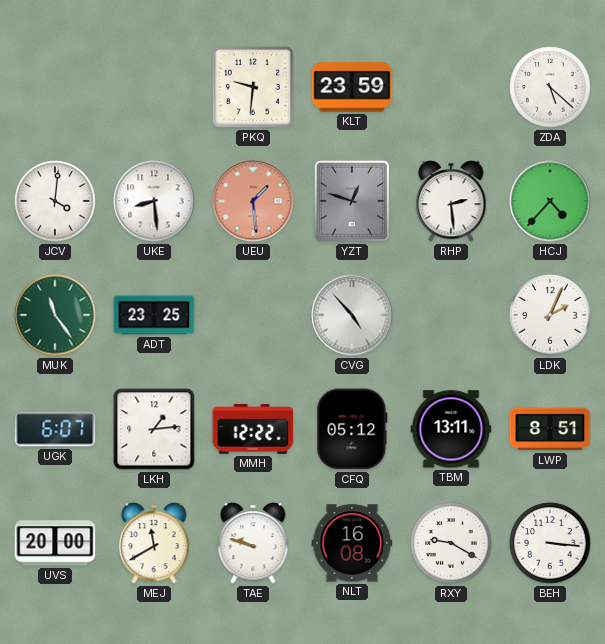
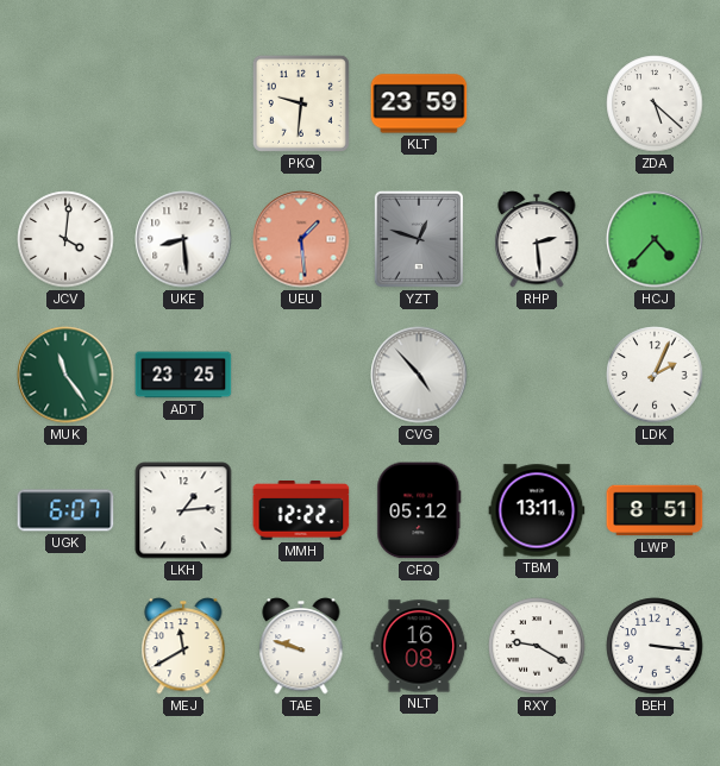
UVS: 20:00 -> none
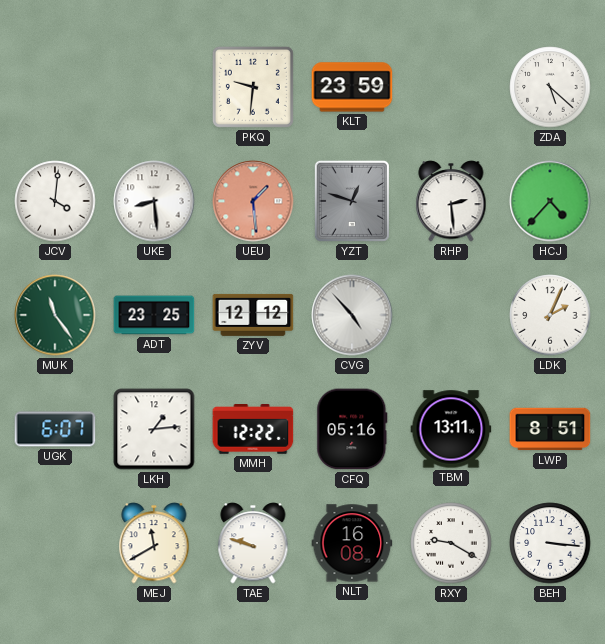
ZYV: none -> 12:12
CFQ: 05:12 -> 05:16
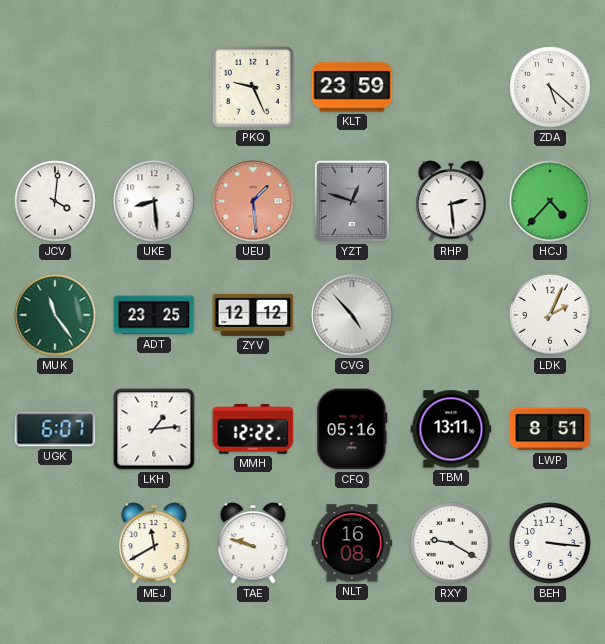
PKQ: 9:31 -> 9:26
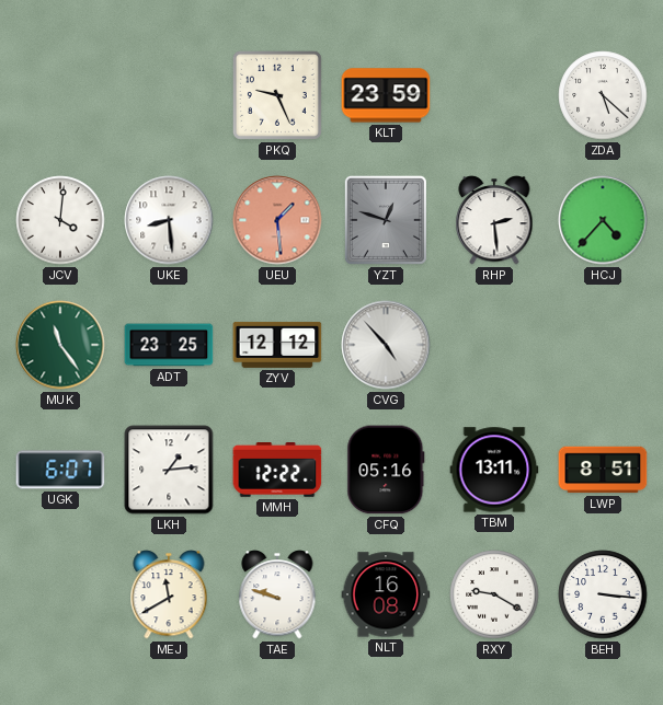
LDK: 2:04 -> none
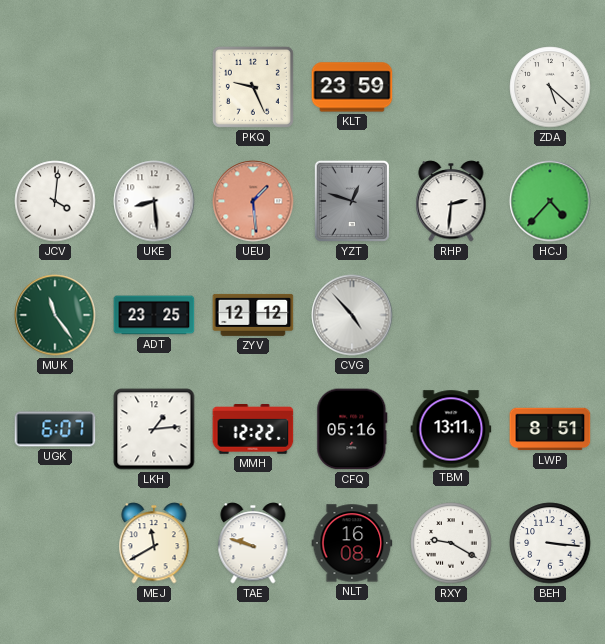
RHP: 2:29 -> 2:31
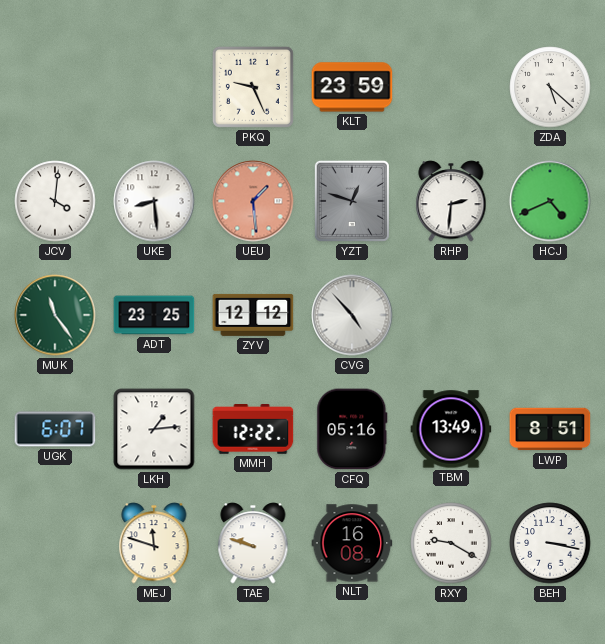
HCJ: 4:37 -> 4:41
TBM: 13:11 -> 13:49
MEJ: 11:40 -> 11:48
BEH: 3:16 -> 3:17
